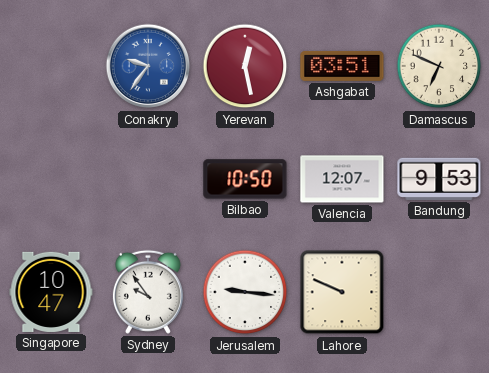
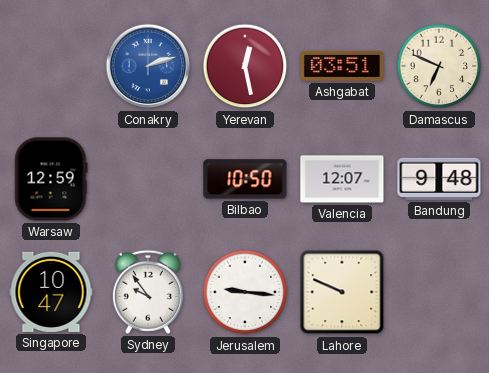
Conakry: 9:36 -> 2:12
Warsaw: none -> 12:59
Bandung: 9:53 -> 9:48
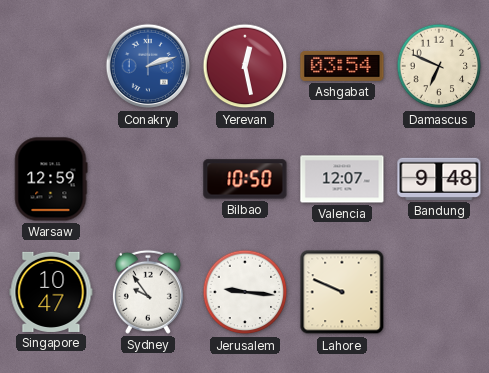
Ashgabat: 03:51 -> 03:54
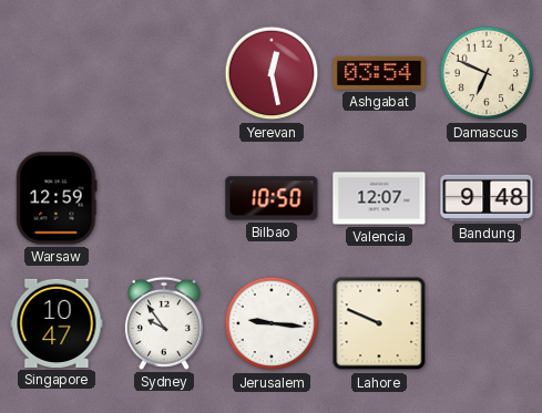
Conakry: 2:12 -> none
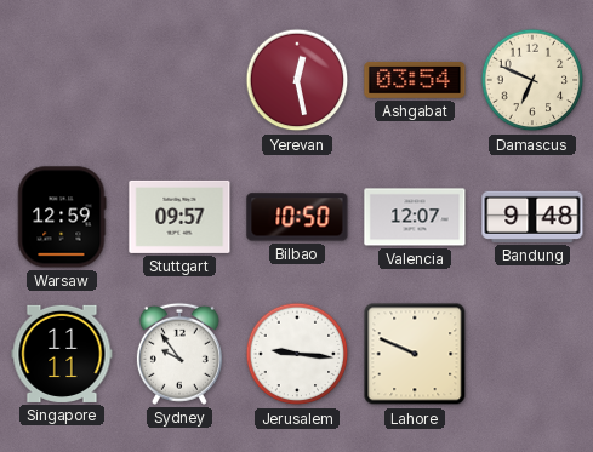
Stuttgart: none -> 09:57
Singapore: 10:47 -> 11:11
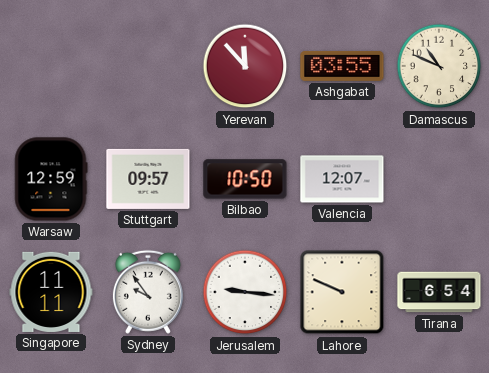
Yerevan: 12:28 -> 11:53
Ashgabat: 03:54 -> 03:55
Damascus: 6:49 -> 10:49
Bandung: 9:48 -> none
Tirana: none -> 6:54
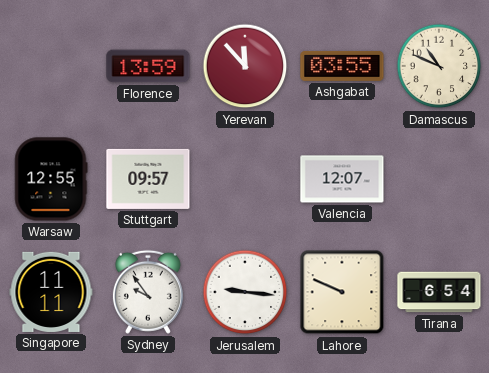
Florence: none -> 13:59
Warsaw: 12:59 -> 12:55
Bilbao: 10:50 -> none
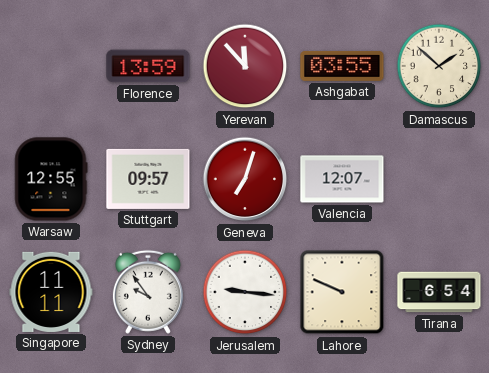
Damascus: 10:49 -> 1:52
Geneva: none -> 7:03
